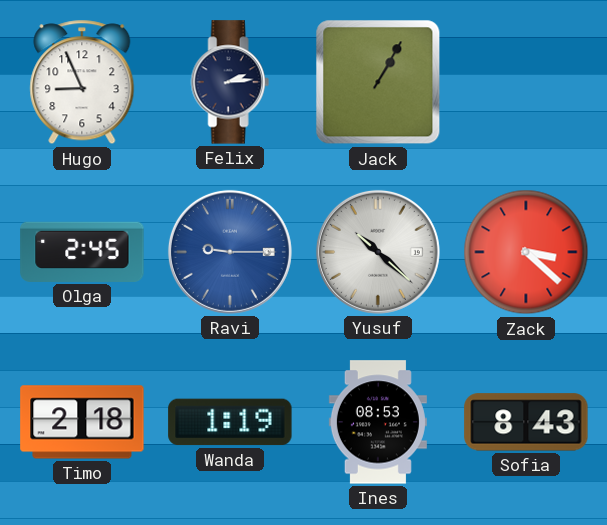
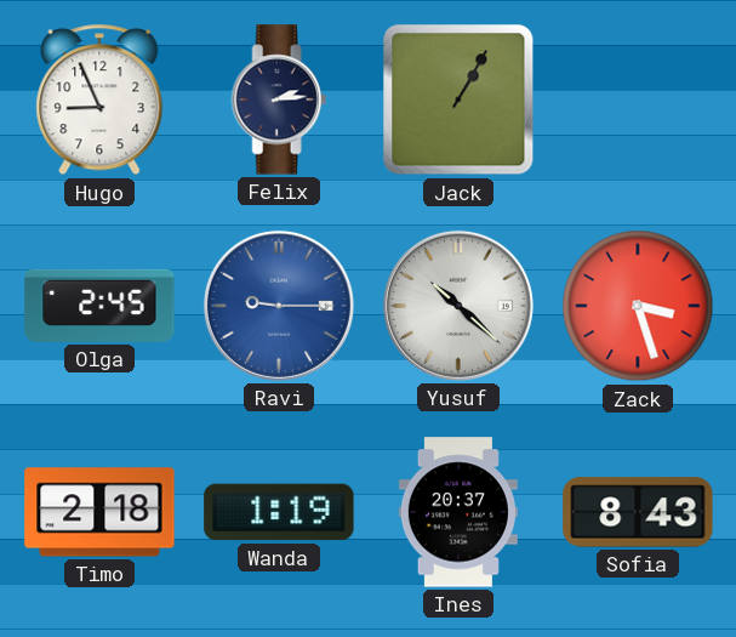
Zack: 3:22 -> 3:27
Ines: 08:53 -> 20:37
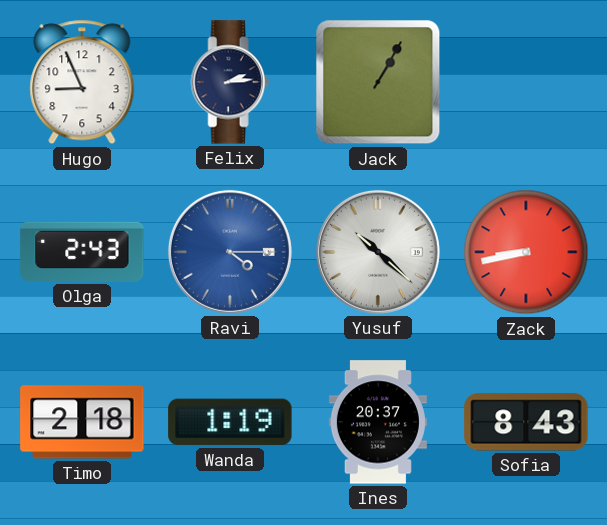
Olga: 2:45 -> 2:43
Ravi: 9:15 -> 4:15
Zack: 3:27 -> 8:43
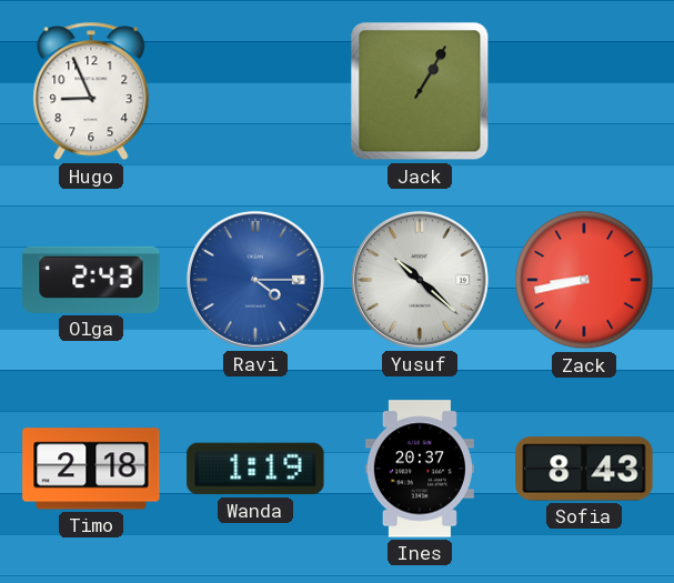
Felix: 2:14 -> none
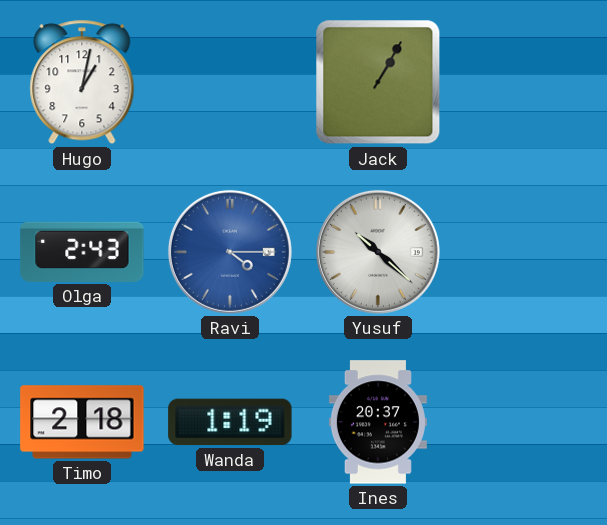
Hugo: 8:56 -> 1:02
Zack: 8:43 -> none
Sofia: 8:43 -> none
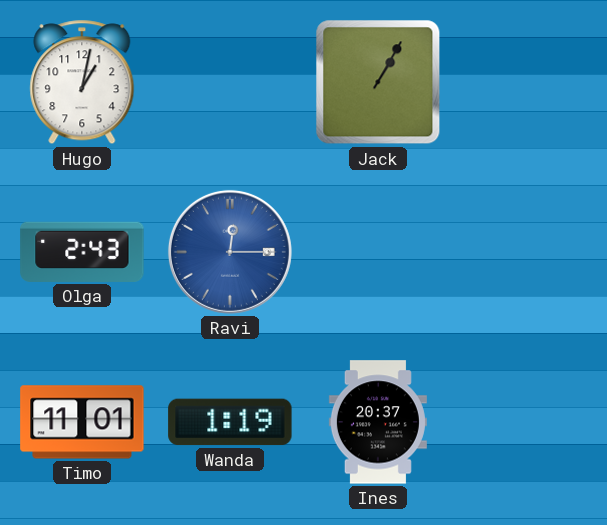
Ravi: 4:15 -> 12:15
Yusuf: 10:22 -> none
Timo: 2:18 -> 11:01
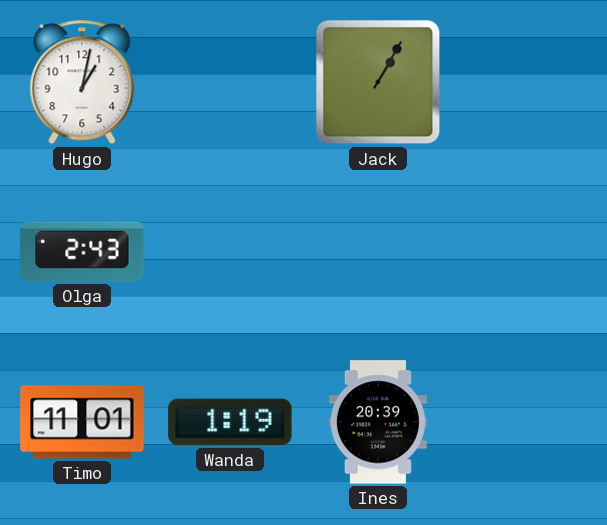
Ravi: 12:15 -> none
Ines: 20:37 -> 20:39
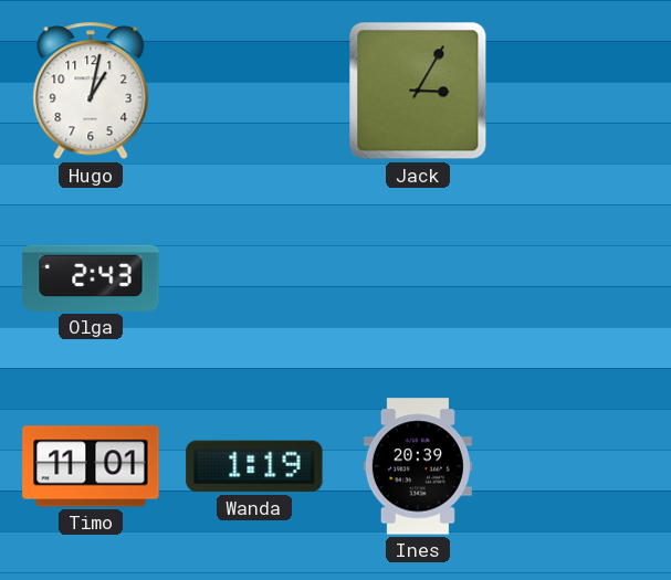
Jack: 1:05 -> 3:05
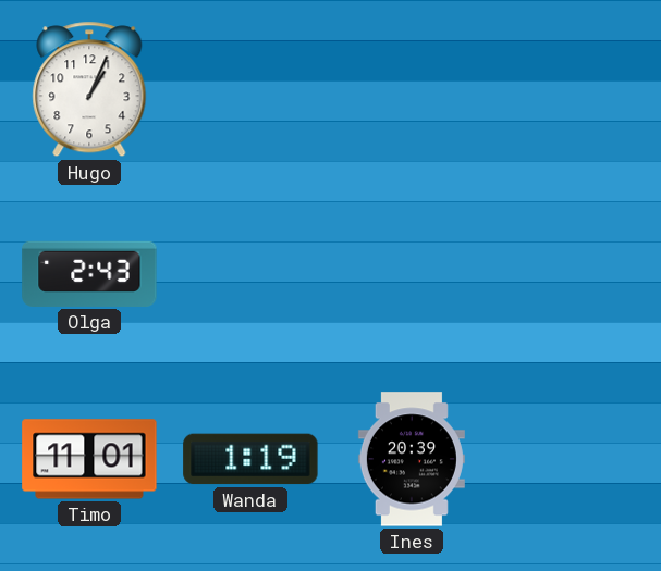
Hugo: 1:02 -> 1:04
Jack: 3:05 -> none
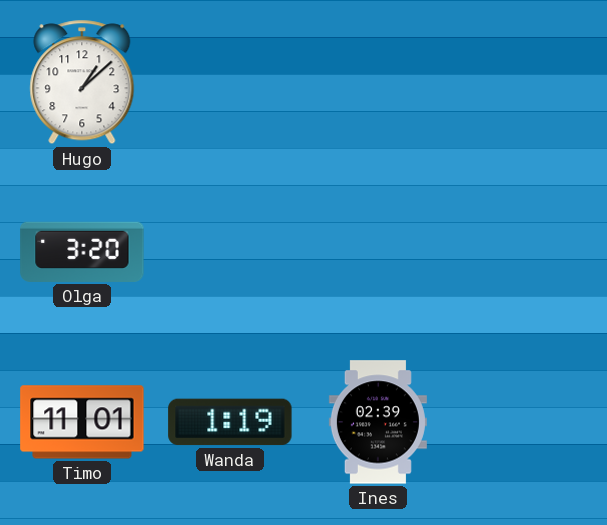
Hugo: 1:04 -> 1:08
Olga: 2:43 -> 3:20
Ines: 20:39 -> 02:39
